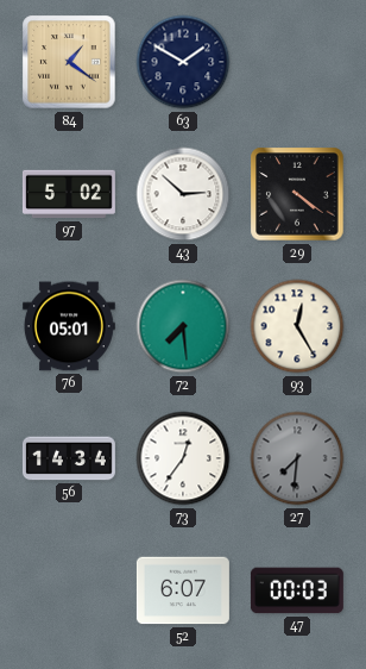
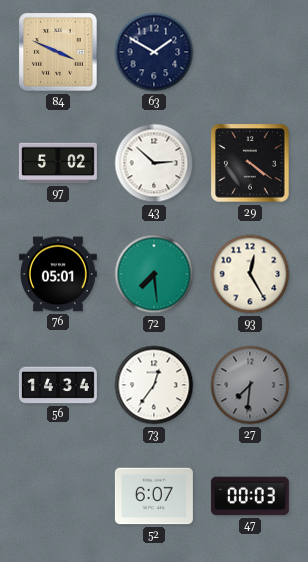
84: 1:21 -> 3:49
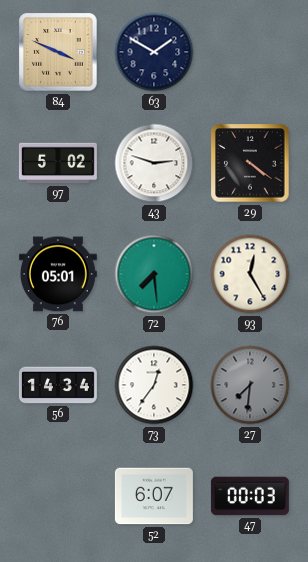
43: 2:52 -> 2:48
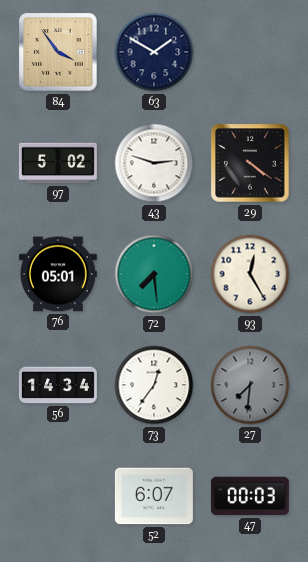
84: 3:49 -> 3:54
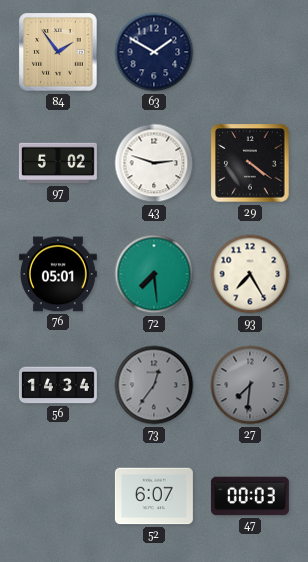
84: 3:54 -> 1:54
93: 12:25 -> 7:25
73 dial: white -> grey
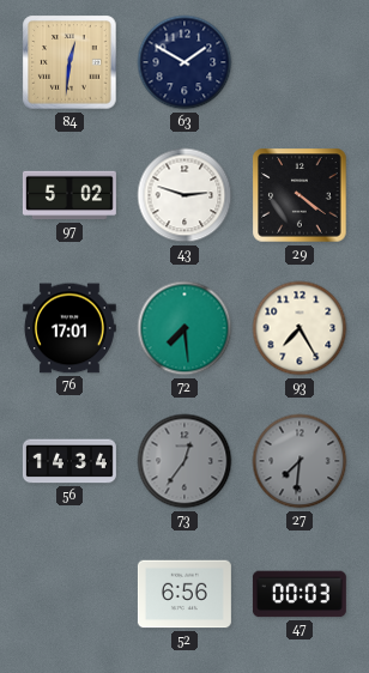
84: 1:54 -> 12:31
76: 05:01 -> 17:01
52: 6:07 -> 6:56
